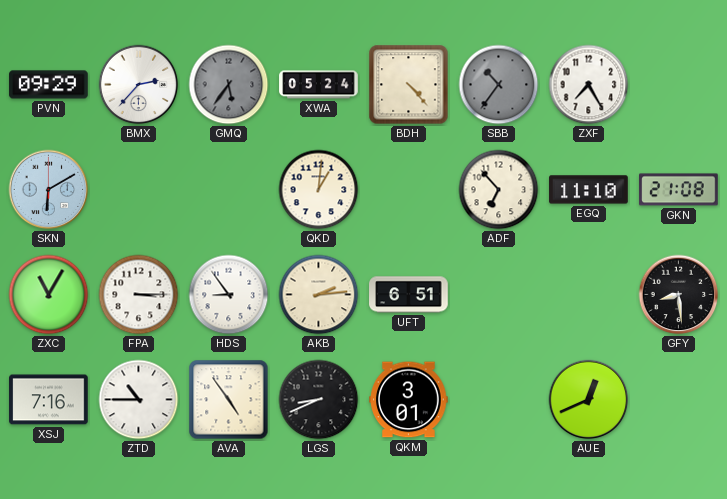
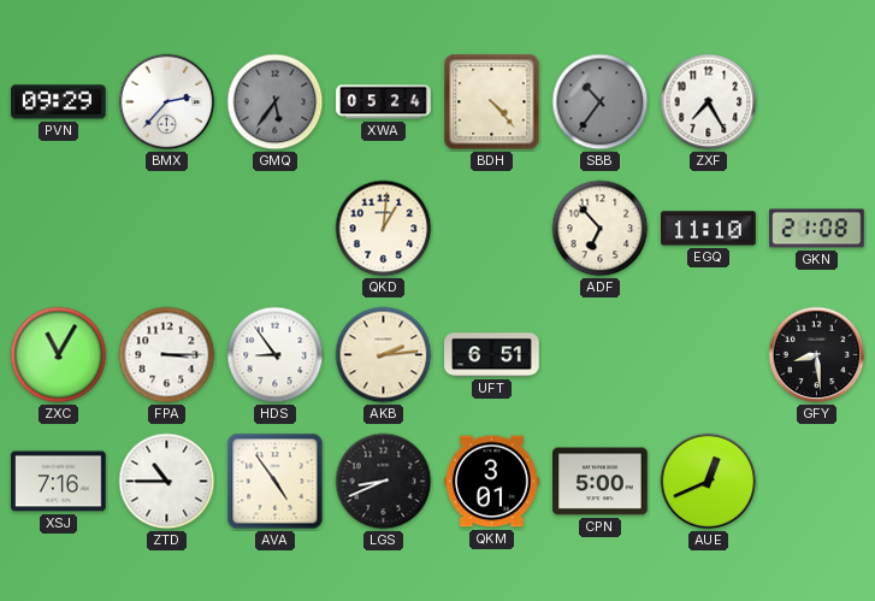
SKN: 6:10 -> none
CPN: none -> 5:00
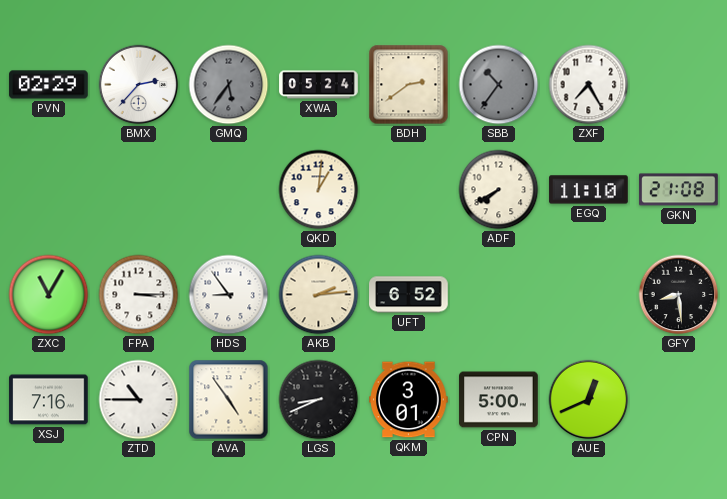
PVN: 09:29 -> 02:29
BDH: 4:23 -> 2:39
ADF: 6:53 -> 7:40
UFT: 6:51 -> 6:52
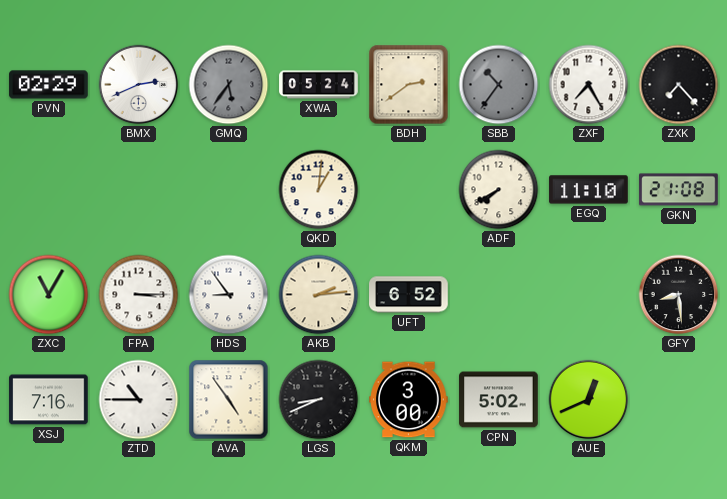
BMX: 2:37 -> 2:41
ZXK: none -> 7:23
QKM: 3:01 -> 3:00
CPN: 5:00 -> 5:02
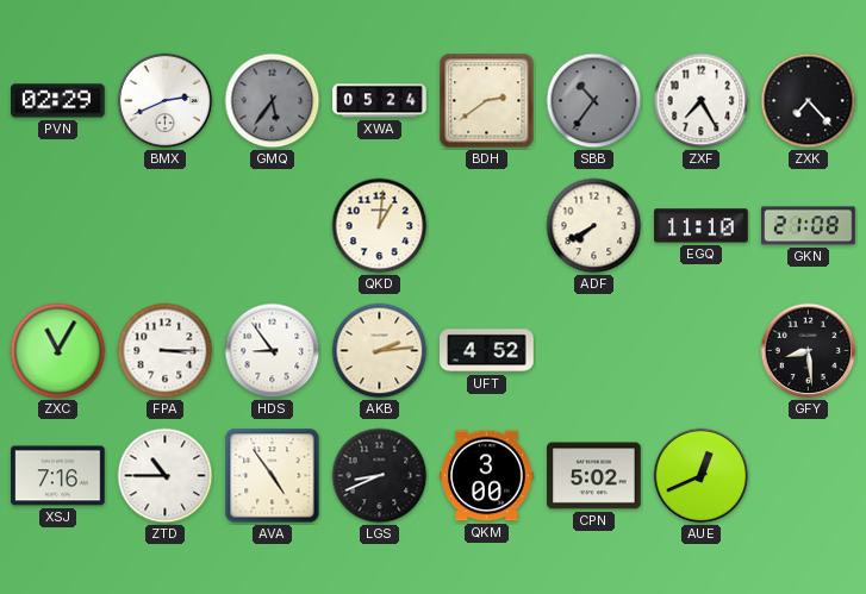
UFT: 6:52 -> 4:52
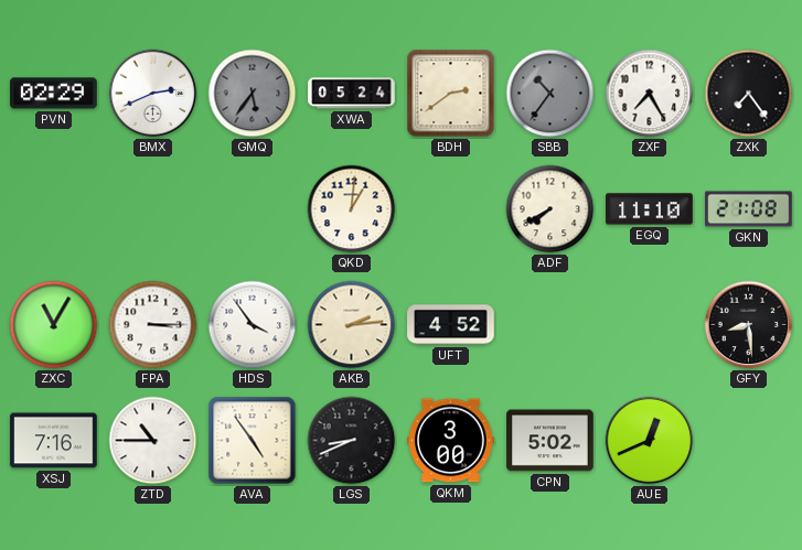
ZXK: 7:23 -> 7:24
HDS: 8:54 -> 3:54
